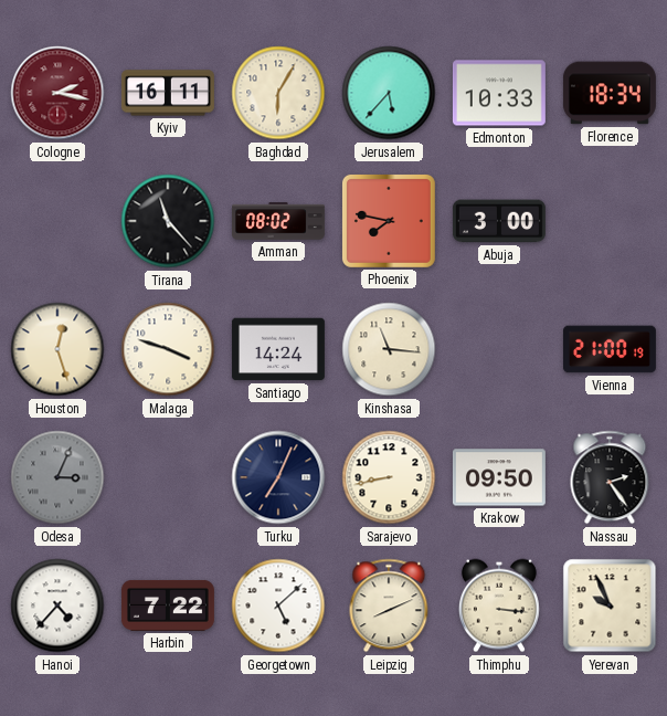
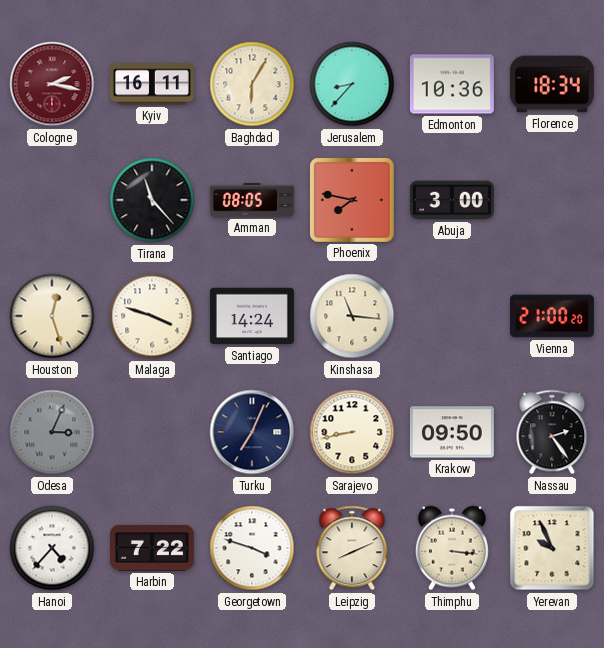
Jerusalem: 5:37 -> 8:37
Edmonton: 10:33 -> 10:36
Amman: 08:02 -> 08:05
Vienna: 21:00:19 -> 21:00:20
Georgetown: 5:08 -> 3:48
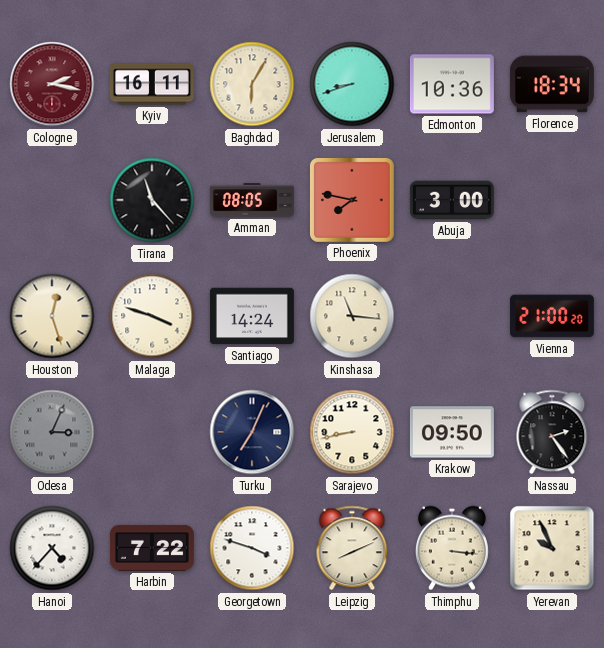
Jerusalem: 8:37 -> 8:42
